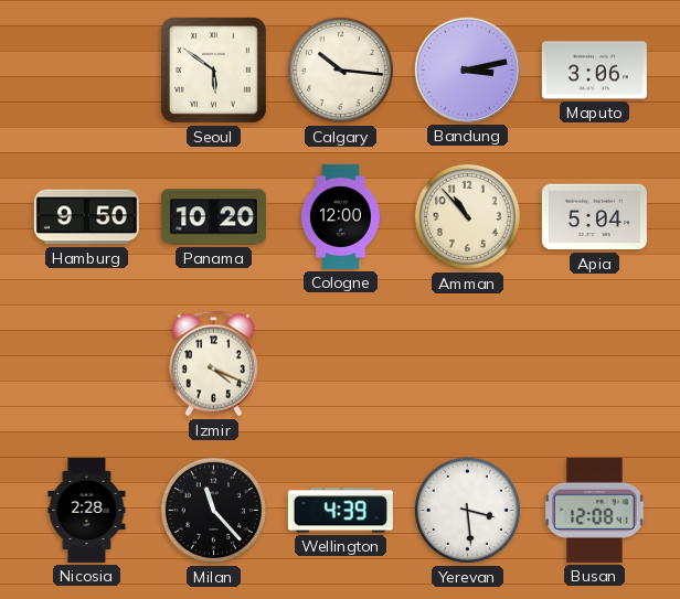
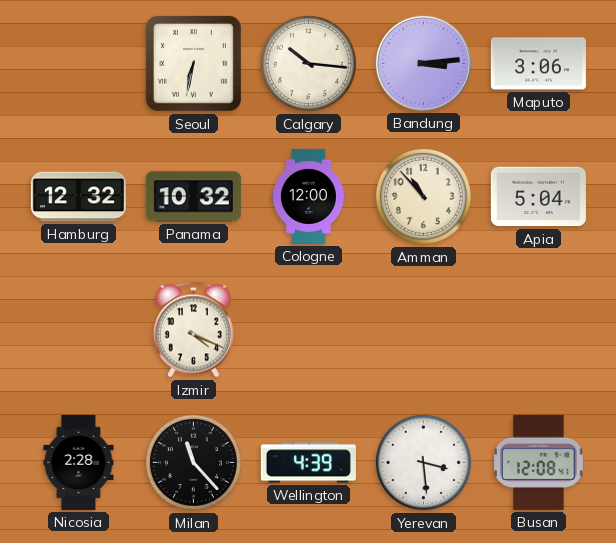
Seoul: 5:51 -> 6:32
Bandung: 3:13 -> 3:14
Hamburg: 9:50 -> 12:32
Panama: 10:20 -> 10:32
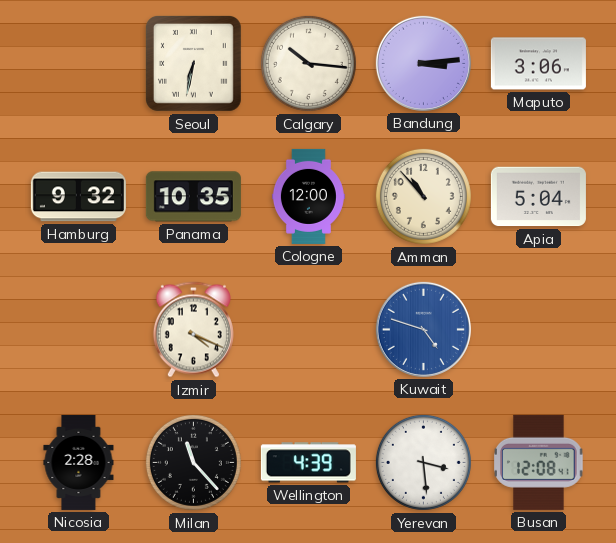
Hamburg: 12:32 -> 9:32
Panama: 10:32 -> 10:35
Kuwait: none -> 4:48
